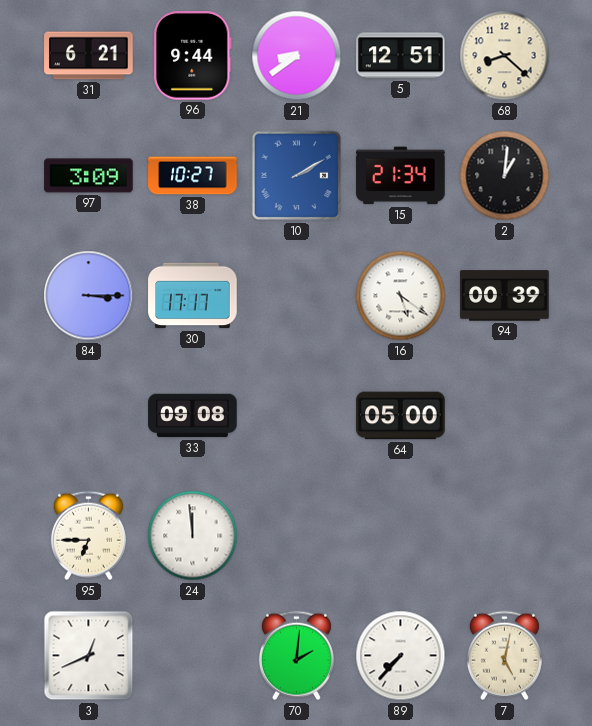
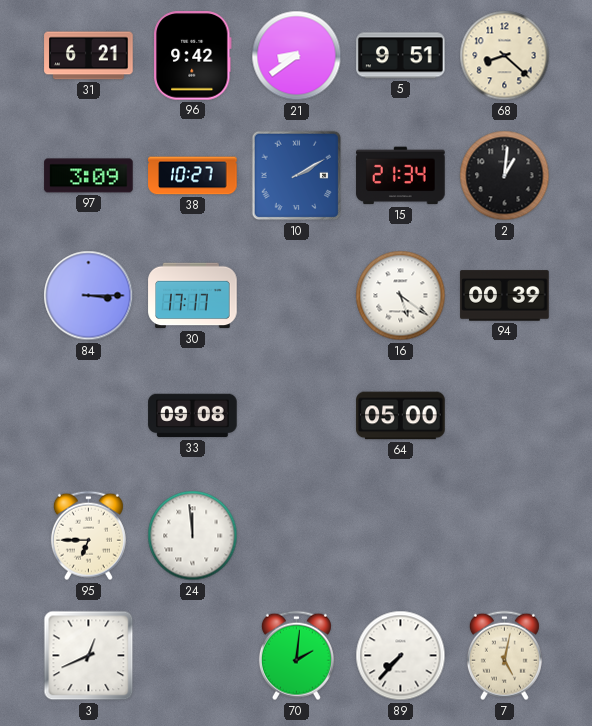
96: 9:44 -> 9:42
5: 12:51 -> 9:51
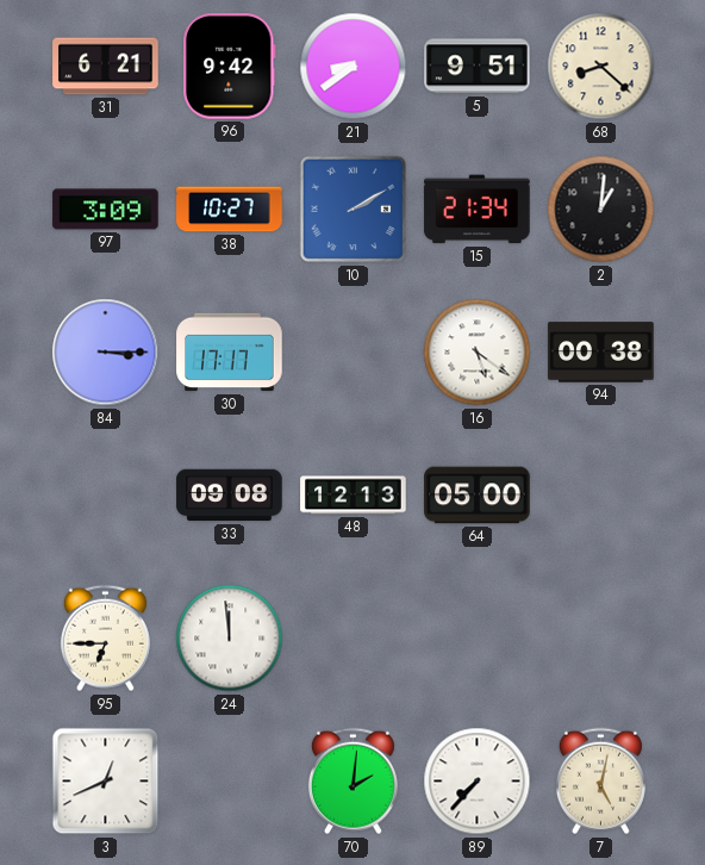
94: 00:39 -> 00:38
48: none -> 12:13
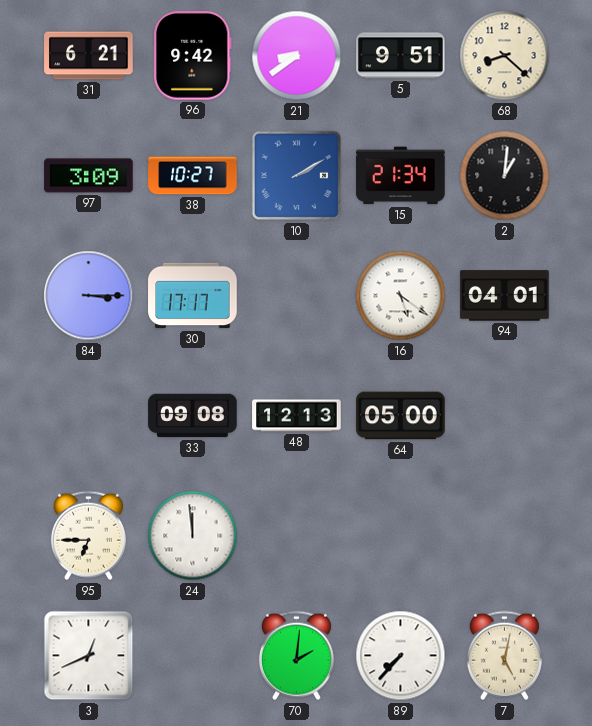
94: 00:38 -> 04:01
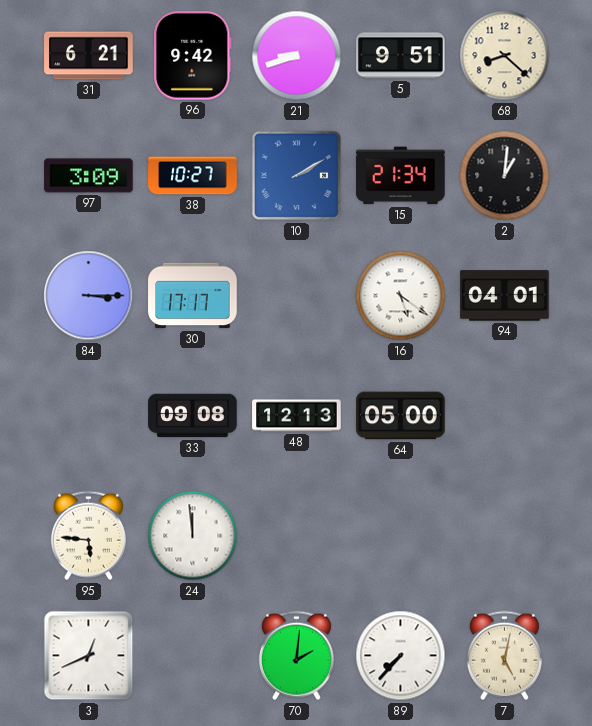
21: 8:39 -> 8:42
95: 6:45 -> 5:46
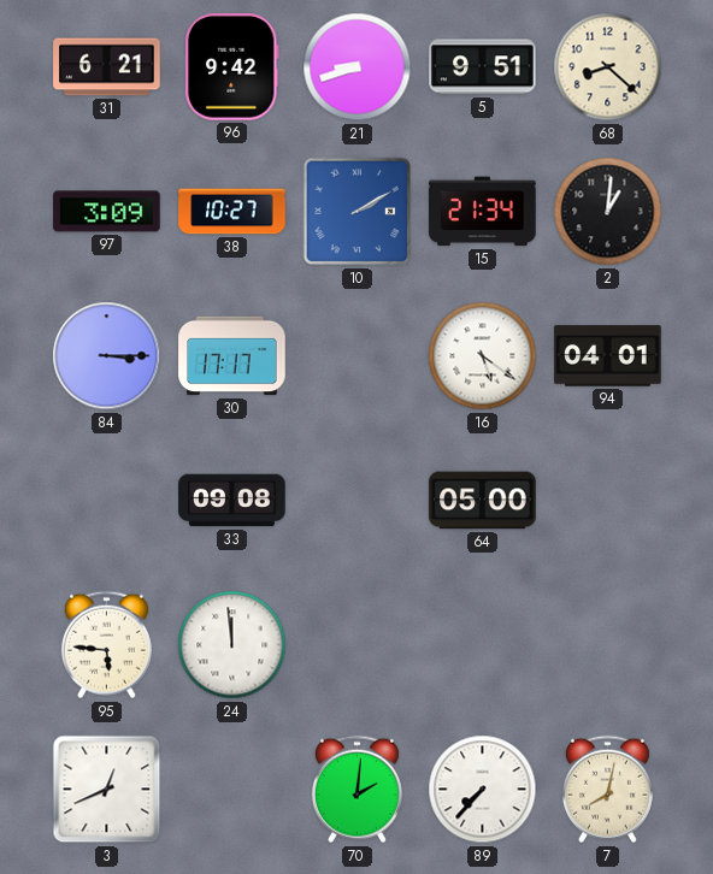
48: 12:13 -> none
7: 5:02 -> 8:02
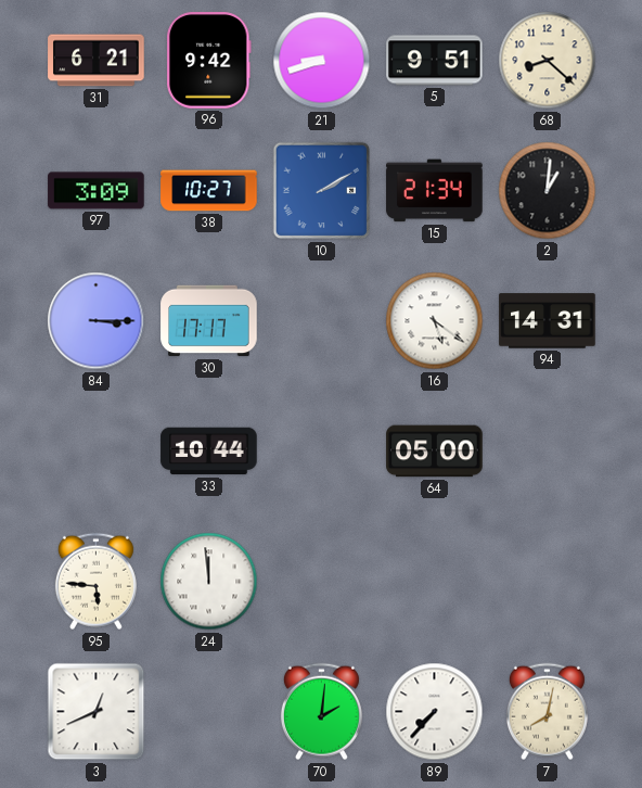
94: 04:01 -> 14:31
33: 09:08 -> 10:44
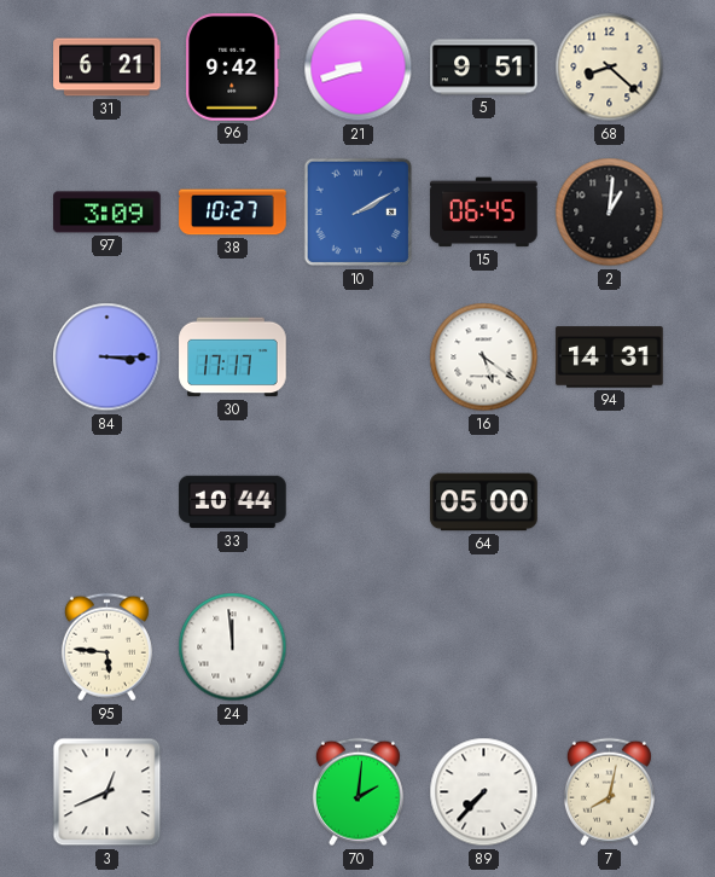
15: 21:34 -> 06:45
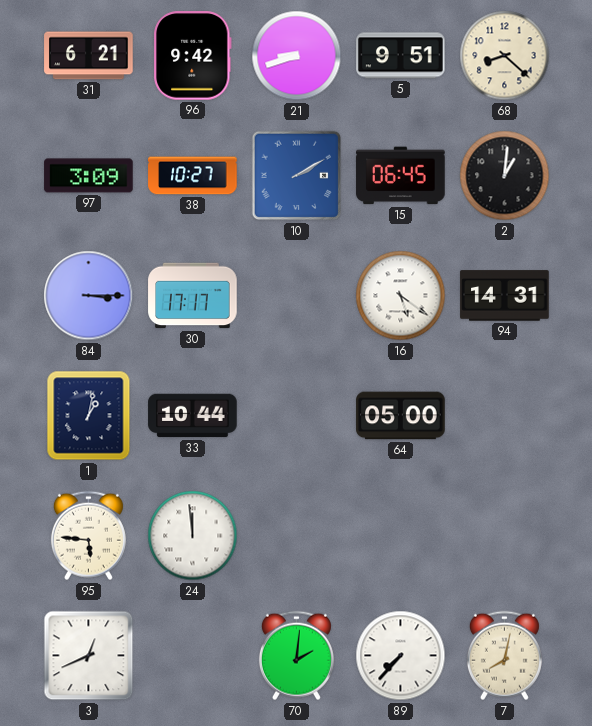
1: none -> 1:02
